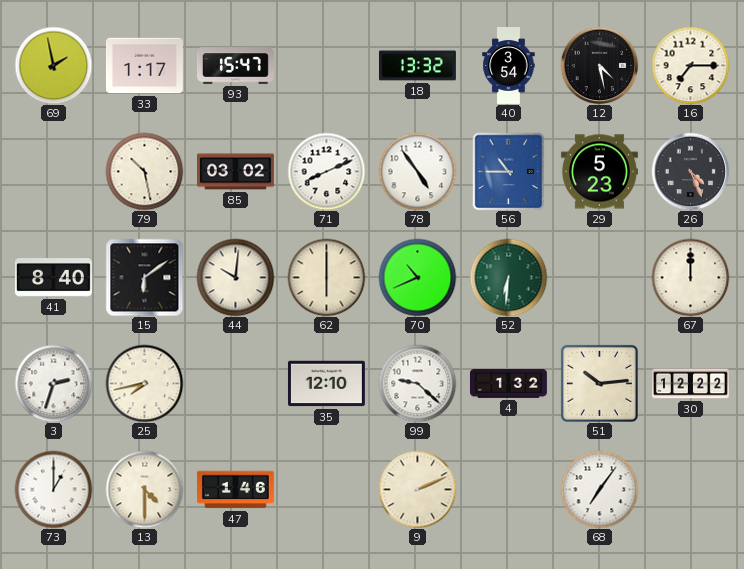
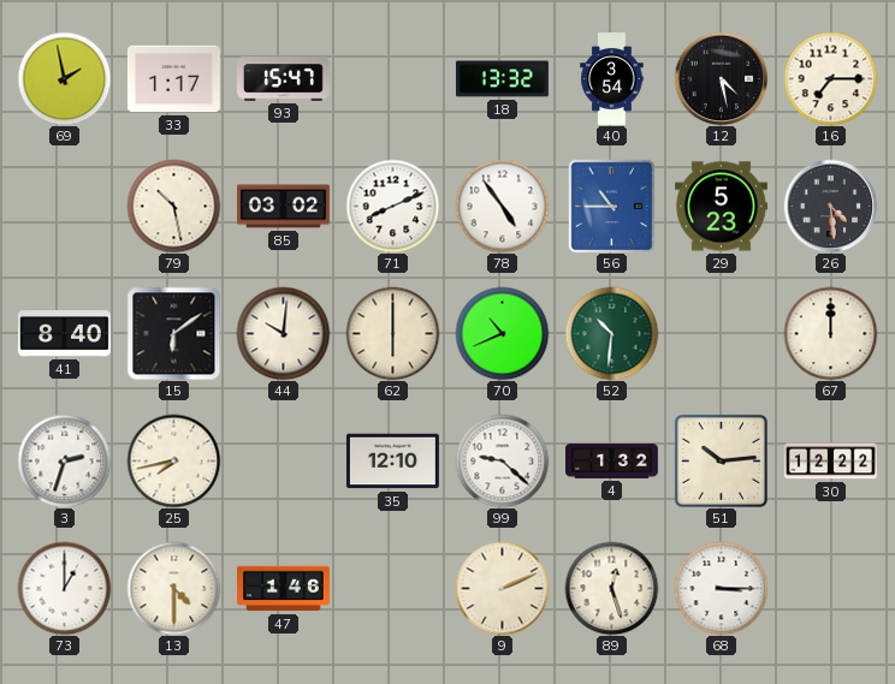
26: 4:26 -> 4:29
52: 6:31 -> 10:31
89: none -> 12:27
68: 7:06 -> 3:15
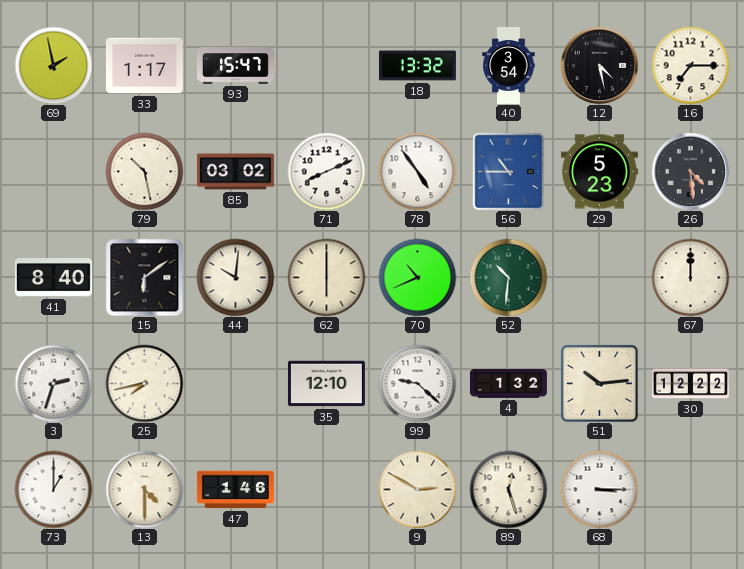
9: 2:11 -> 2:50
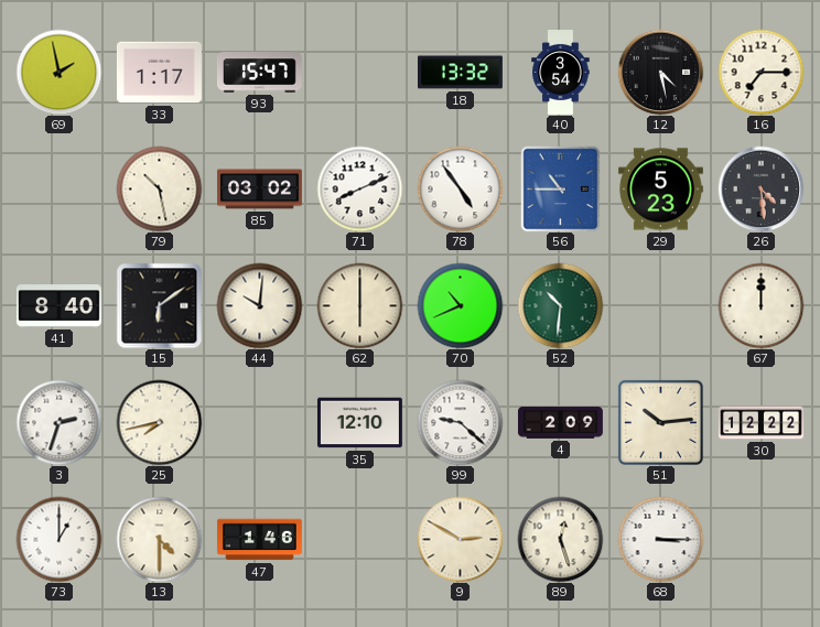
4: 1:32 -> 2:09
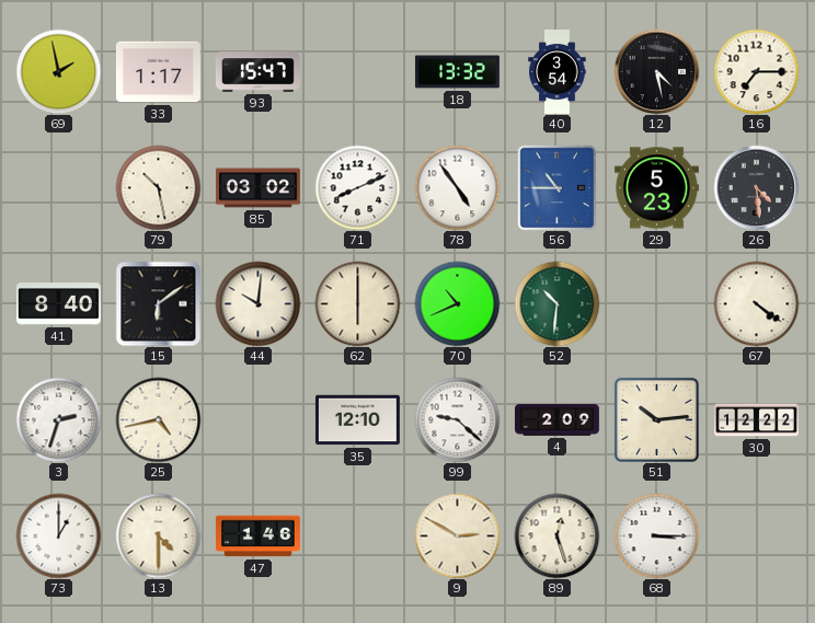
67: 12:00 -> 4:21
25: 7:43 -> 4:43
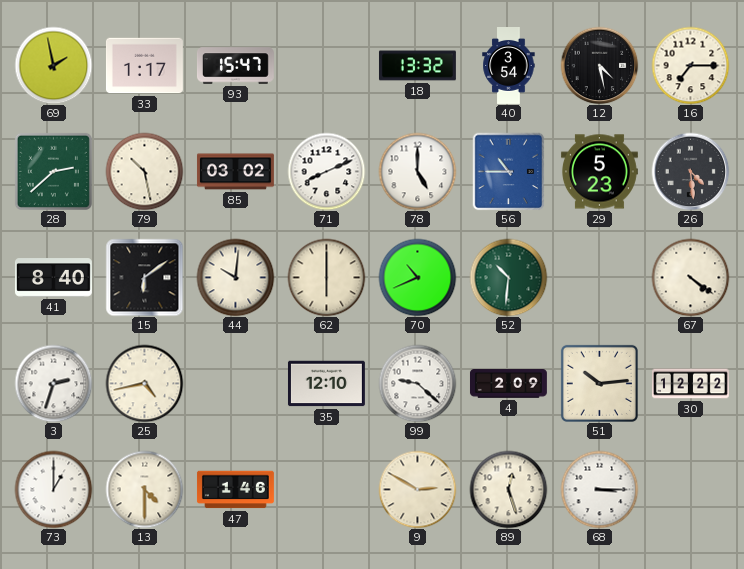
28: none -> 2:38
78: 4:54 -> 5:00
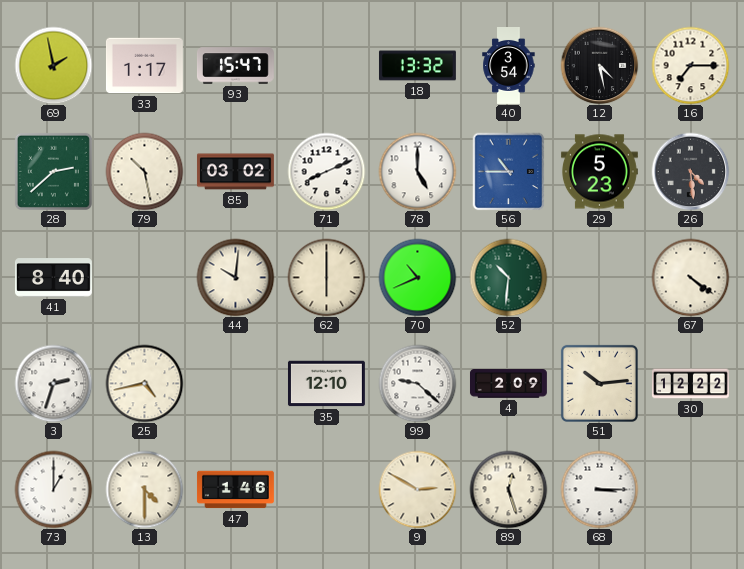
15: 6:09 -> none
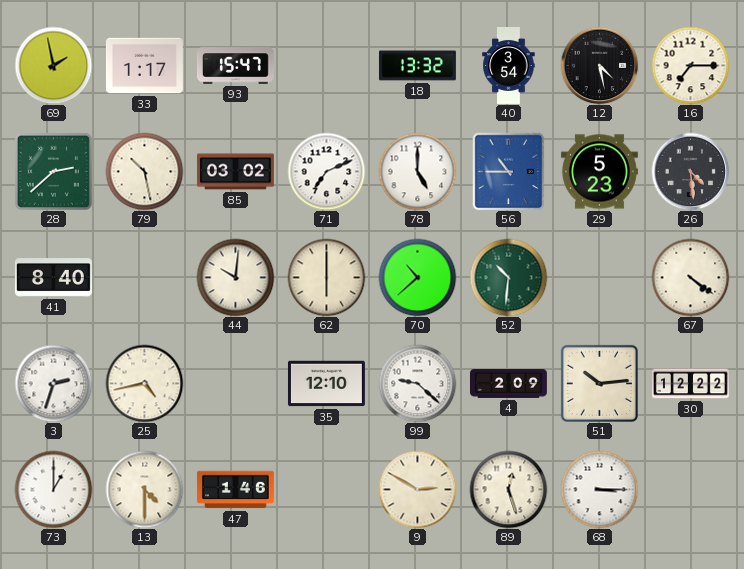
71: 8:11 -> 7:11
70: 10:41 -> 10:38
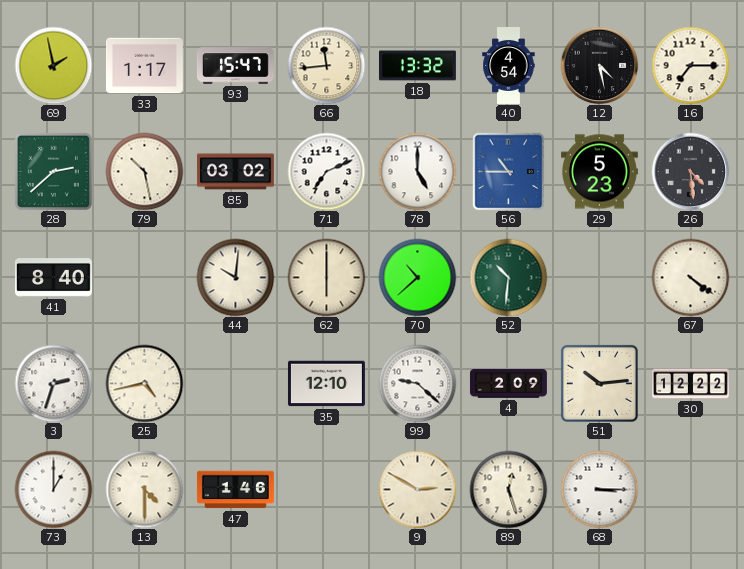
66: none -> 11:44
40: 3:54 -> 4:54
